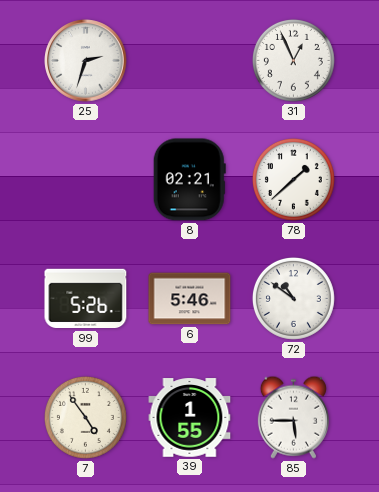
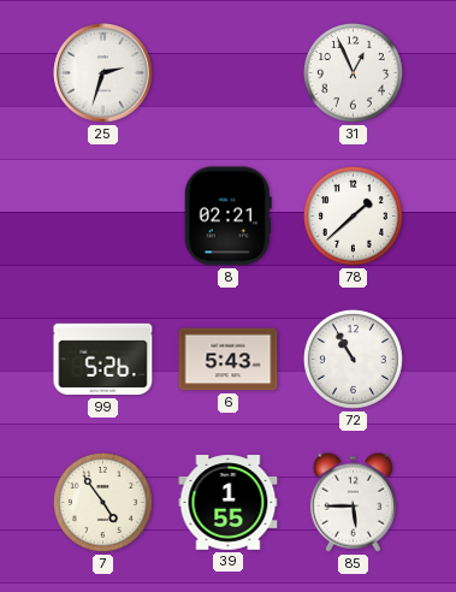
6: 5:46 -> 5:43
72: 10:51 -> 10:55
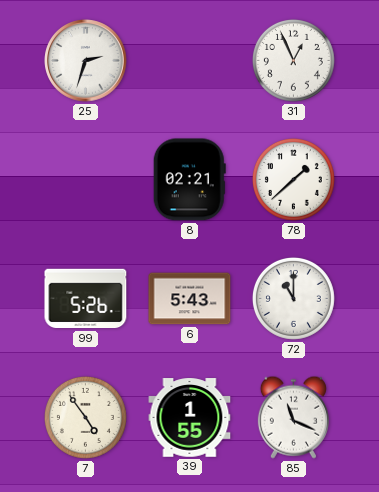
72: 10:55 -> 11:00
85: 5:45 -> 11:19
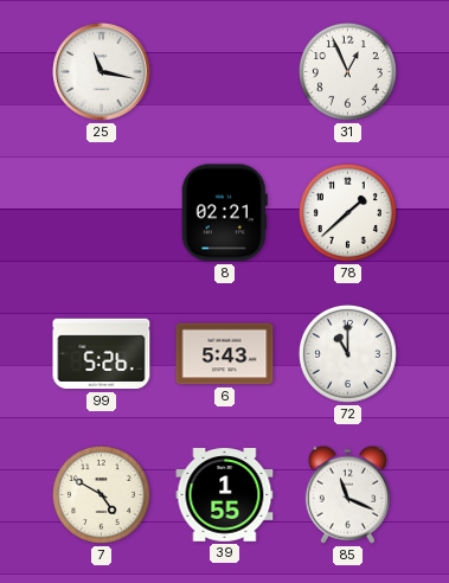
25: 2:33 -> 11:17
7: 4:54 -> 4:50
